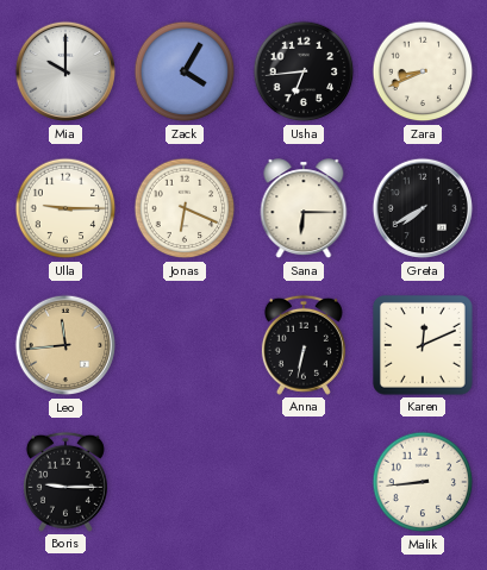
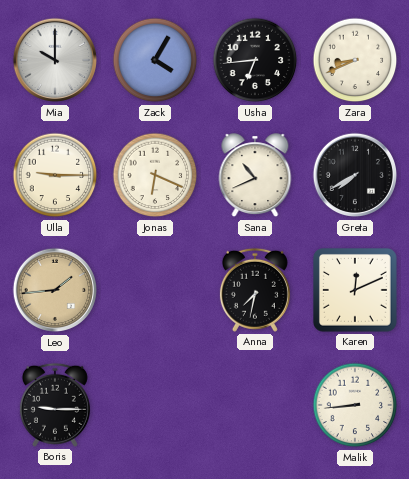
Sana: 6:15 -> 10:41
Leo: 11:44 -> 1:44
Anna: 6:32 -> 7:32
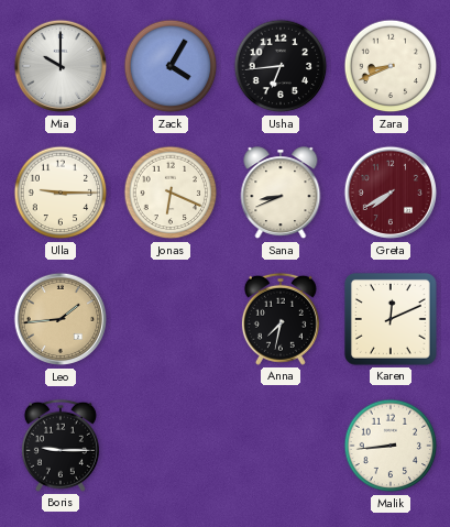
Sana: 10:41 -> 8:41
Greta dial: black -> burgundy
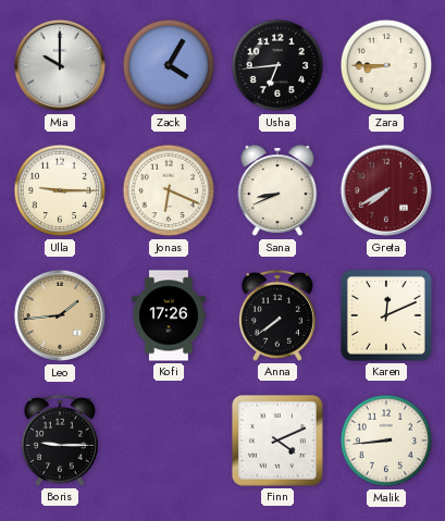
Zara: 8:41 -> 8:45
Kofi: none -> 17:26
Anna: 7:32 -> 7:39
Finn: none -> 4:11
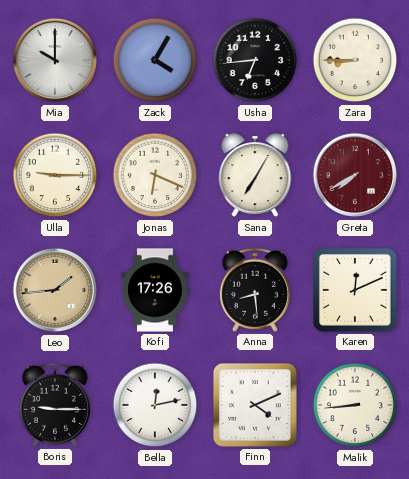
Sana: 8:41 -> 7:05
Anna: 7:39 -> 8:29
Bella: none -> 12:13
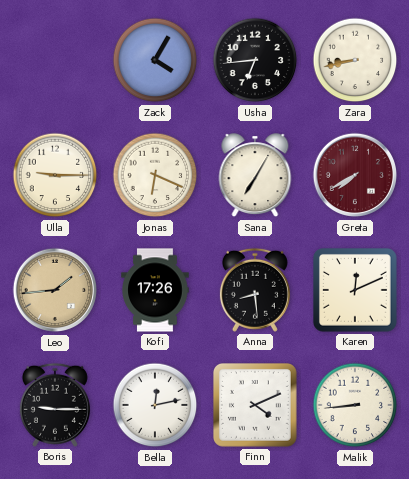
Mia: 10:00 -> none
Zara: 8:45 -> 8:43
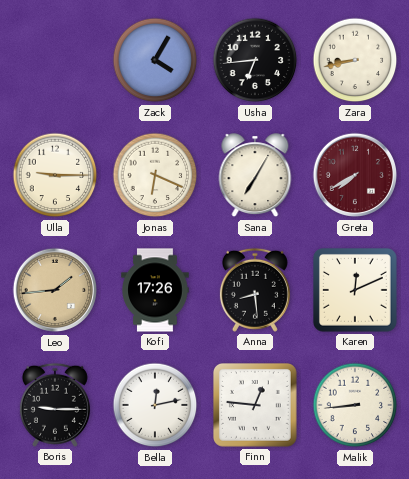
Finn: 4:11 -> 12:46
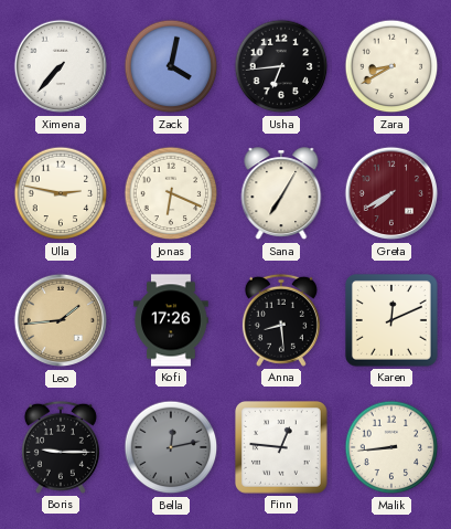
Ximena: none -> 7:37
Zack: 4:05 -> 4:02
Zara: 8:43 -> 8:40
Ulla: 9:15 -> 2:47
Bella dial: white -> grey
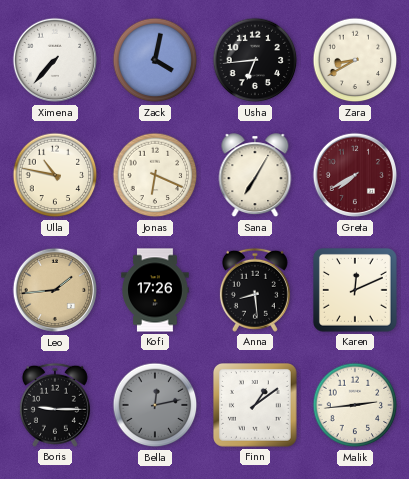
Ulla: 2:47 -> 10:47
Finn: 12:46 -> 1:09
Malik: 8:44 -> 2:44
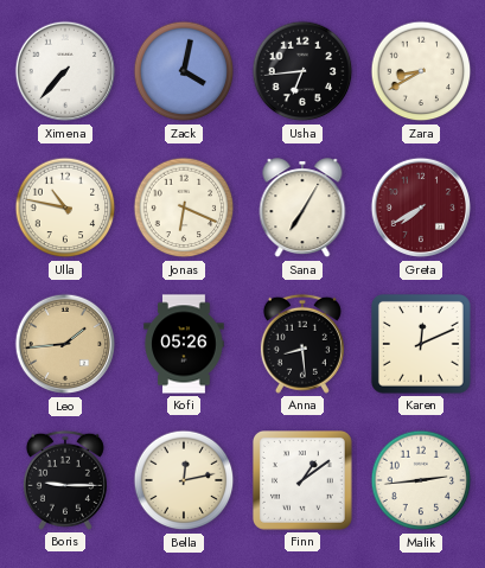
Kofi: 17:26 -> 05:26
Bella dial: grey -> cream
